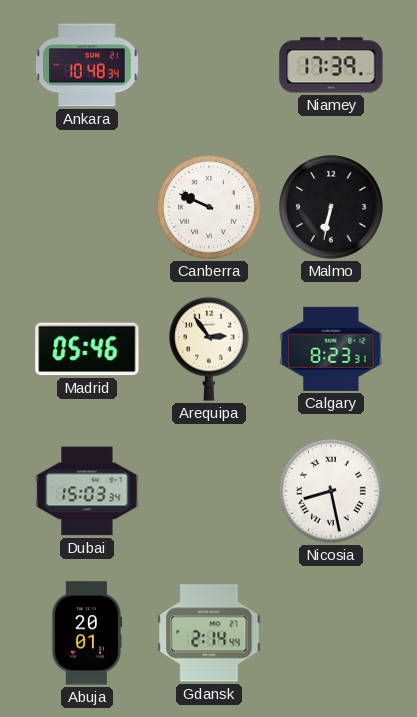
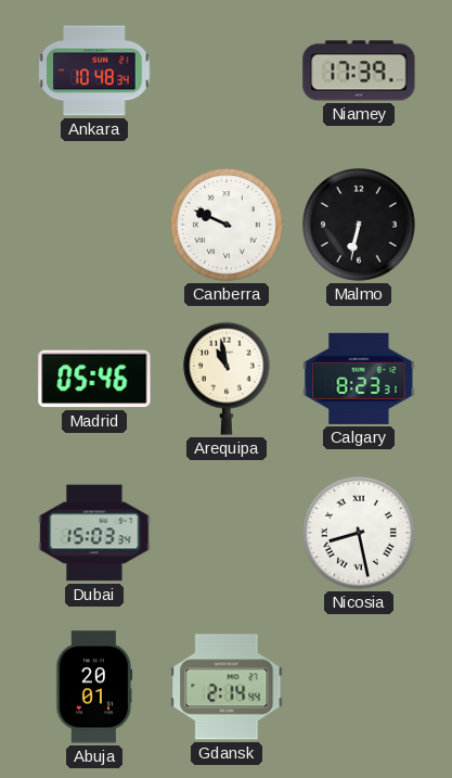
Arequipa: 2:54 -> 10:58
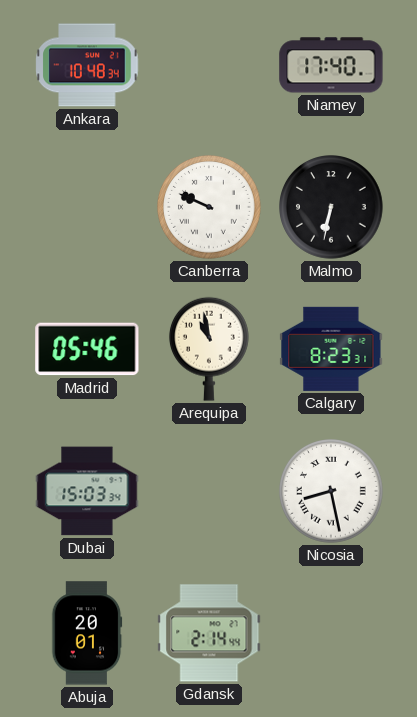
Niamey: 17:39 -> 17:40
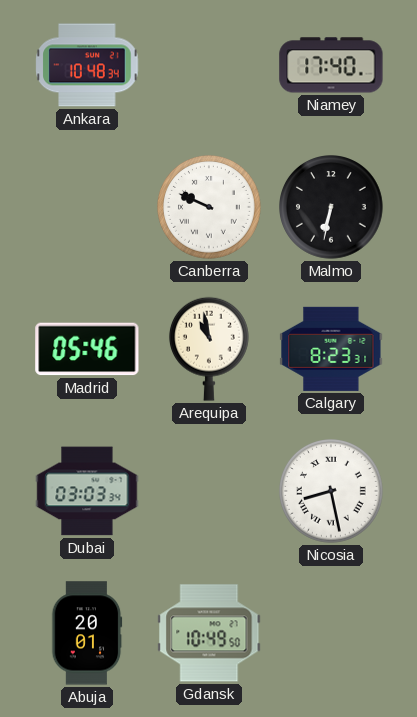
Dubai: 15:03 -> 03:03
Gdansk: 2:14 -> 10:49
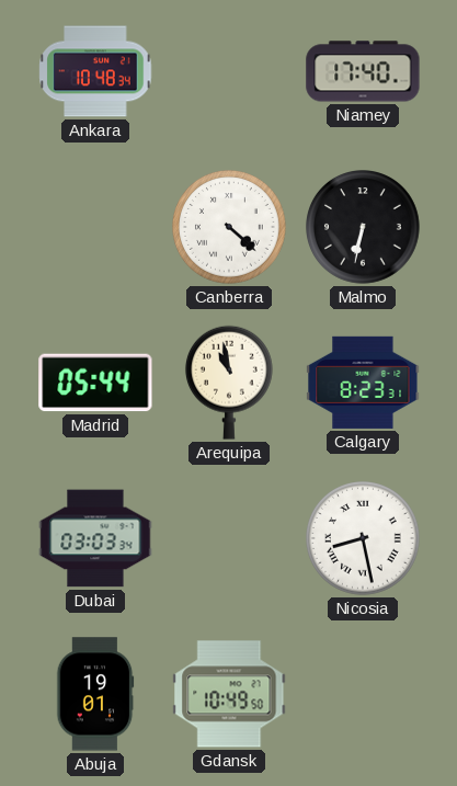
Canberra: 9:49 -> 4:22
Madrid: 05:46 -> 05:44
Abuja: 20:01 -> 19:01
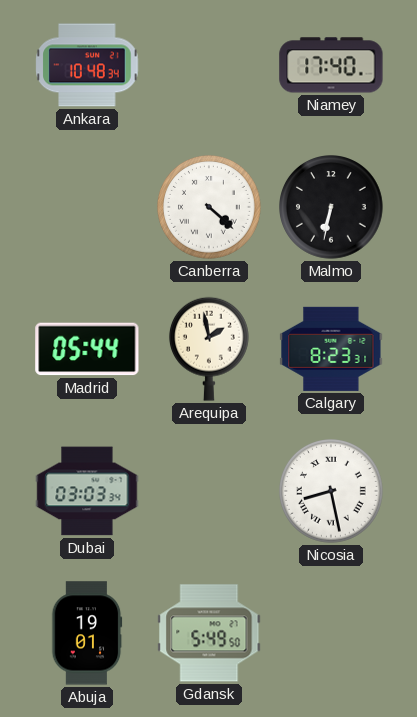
Arequipa: 10:58 -> 1:58
Gdansk: 10:49 -> 5:49
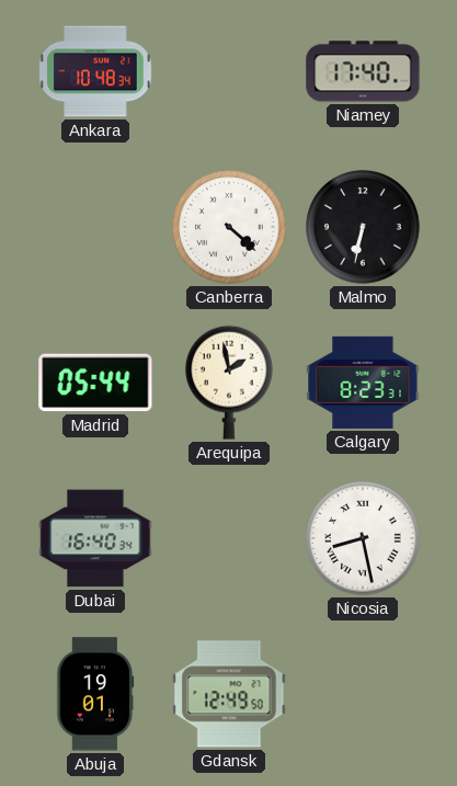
Dubai: 03:03 -> 16:40
Gdansk: 5:49 -> 12:49
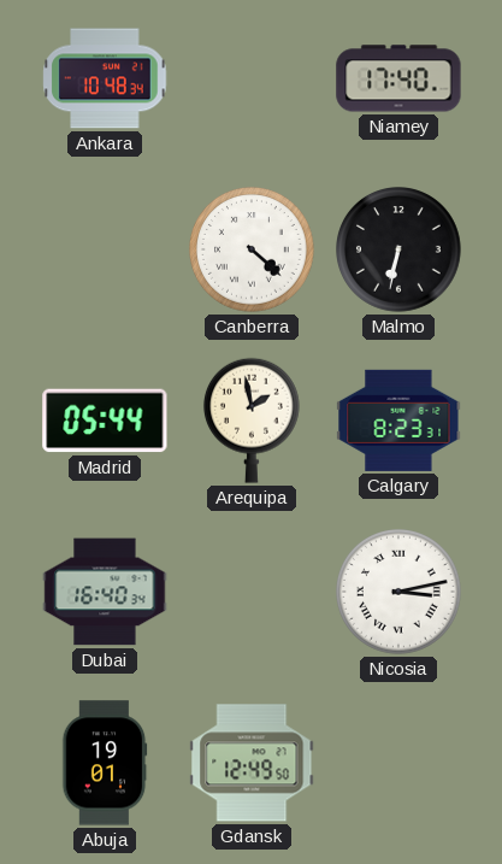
Nicosia: 8:28 -> 3:13
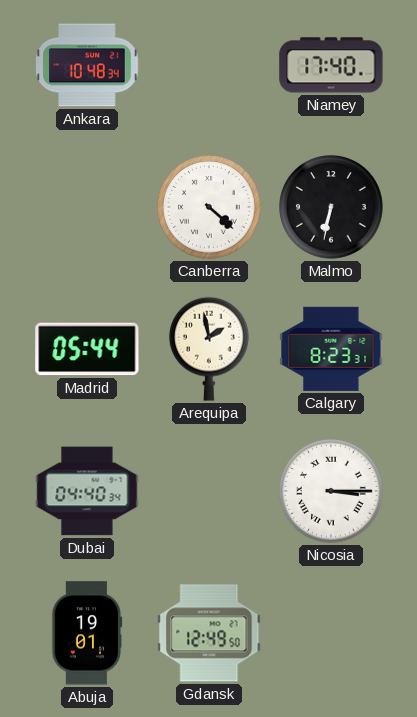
Dubai: 16:40 -> 04:40
Nicosia: 3:13 -> 3:15
